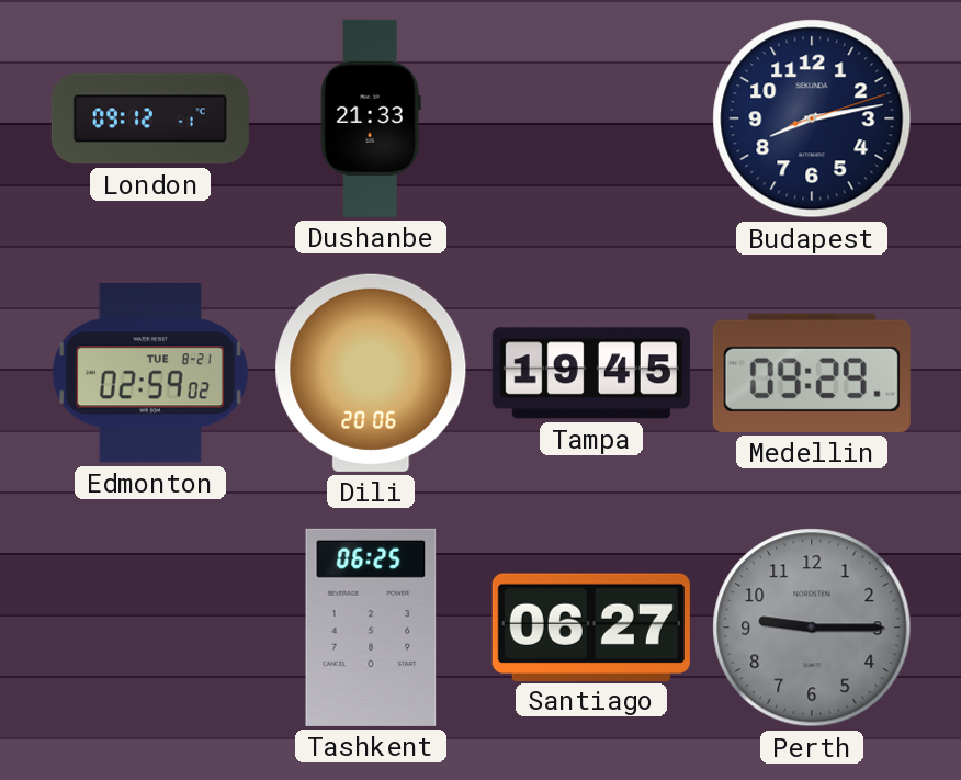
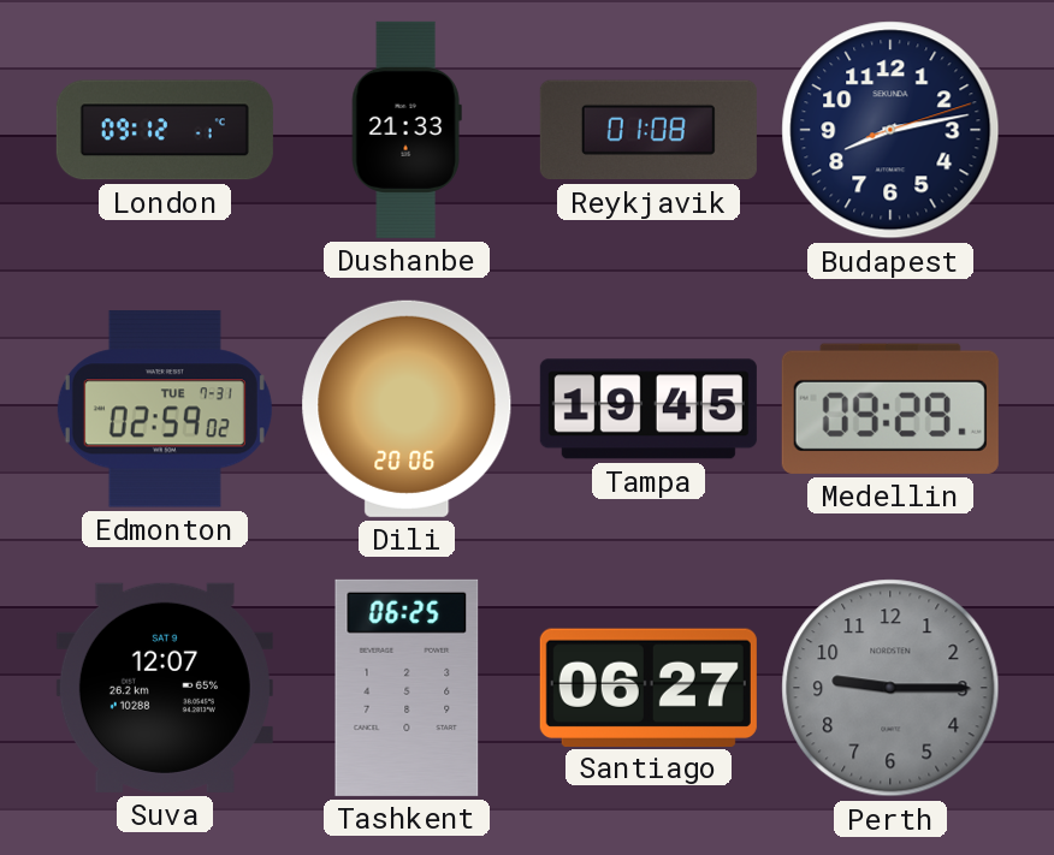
Reykjavik: none -> 01:08
Edmonton date: TUE 8-21 -> TUE 7-31
Suva: none -> 12:07
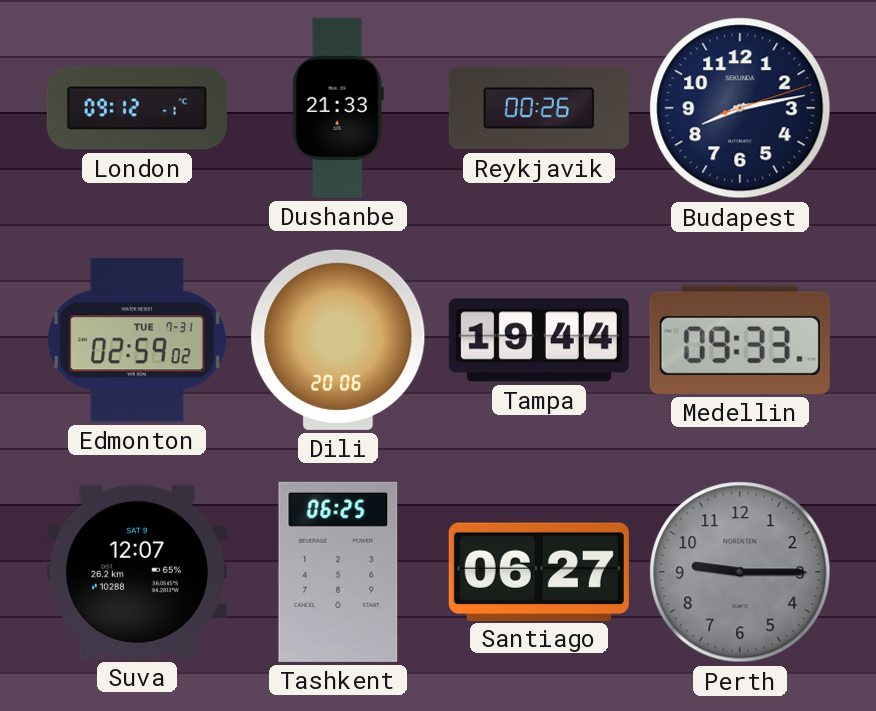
Reykjavik: 01:08 -> 00:26
Tampa: 19:45 -> 19:44
Medellin: 09:29 -> 09:33
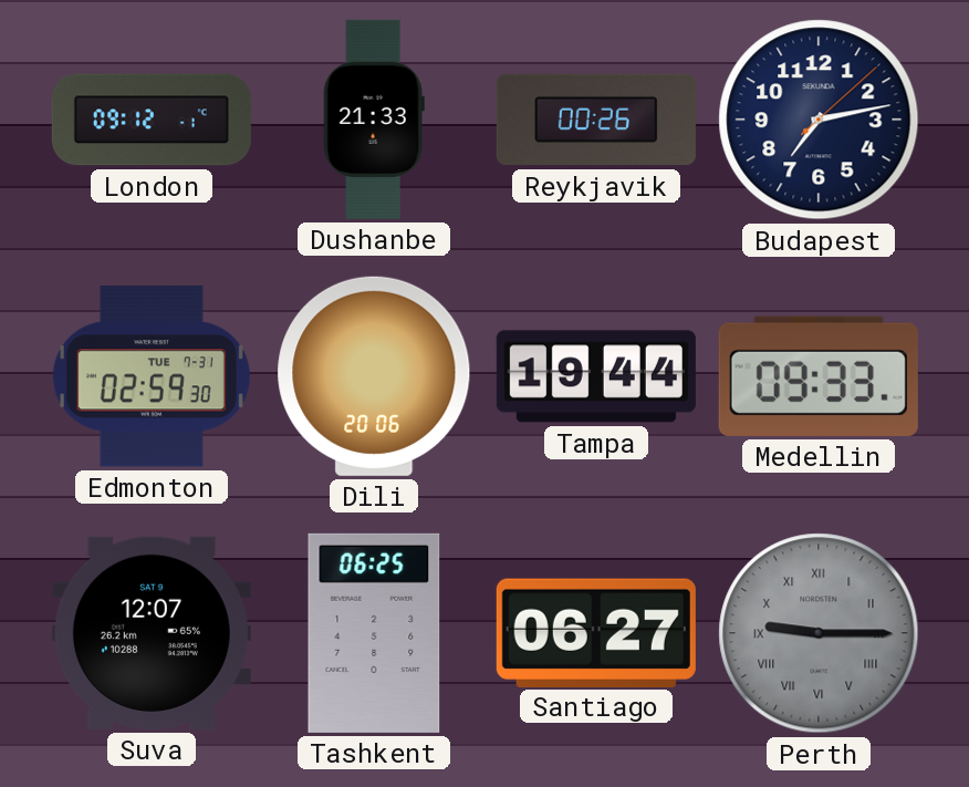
Budapest: 8:13 -> 7:13
Edmonton: 02:59:02 -> 02:59:30
Perth numerals: Arabic -> Roman
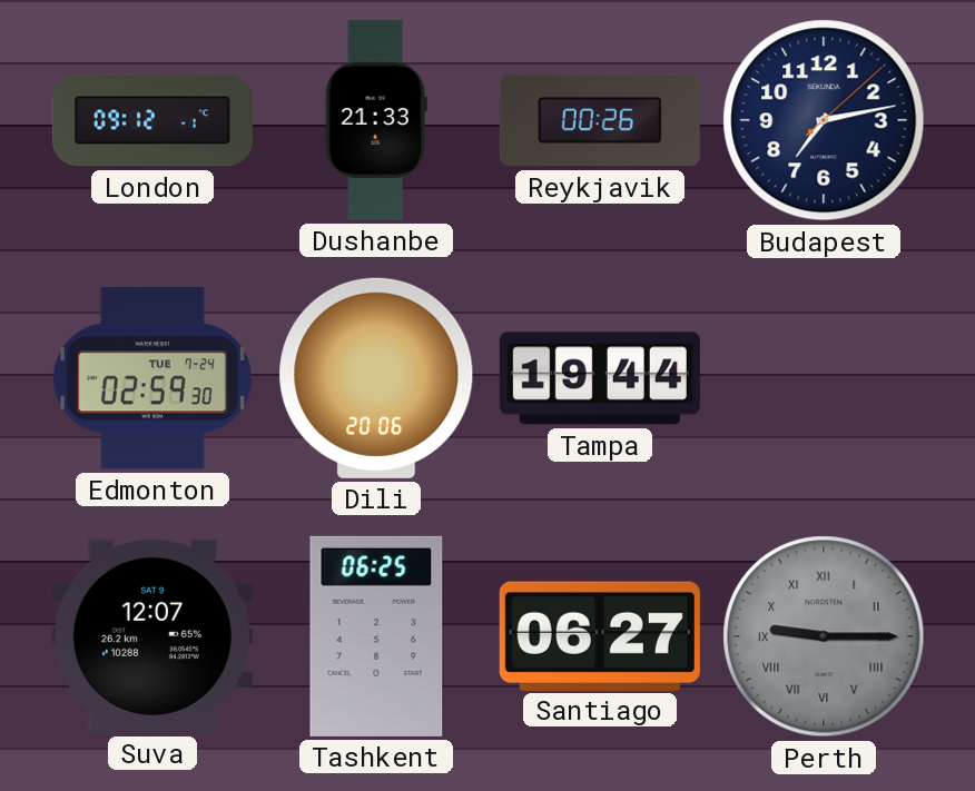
Edmonton date: TUE 7-31 -> TUE 7-24
Medellin: 09:33 -> none
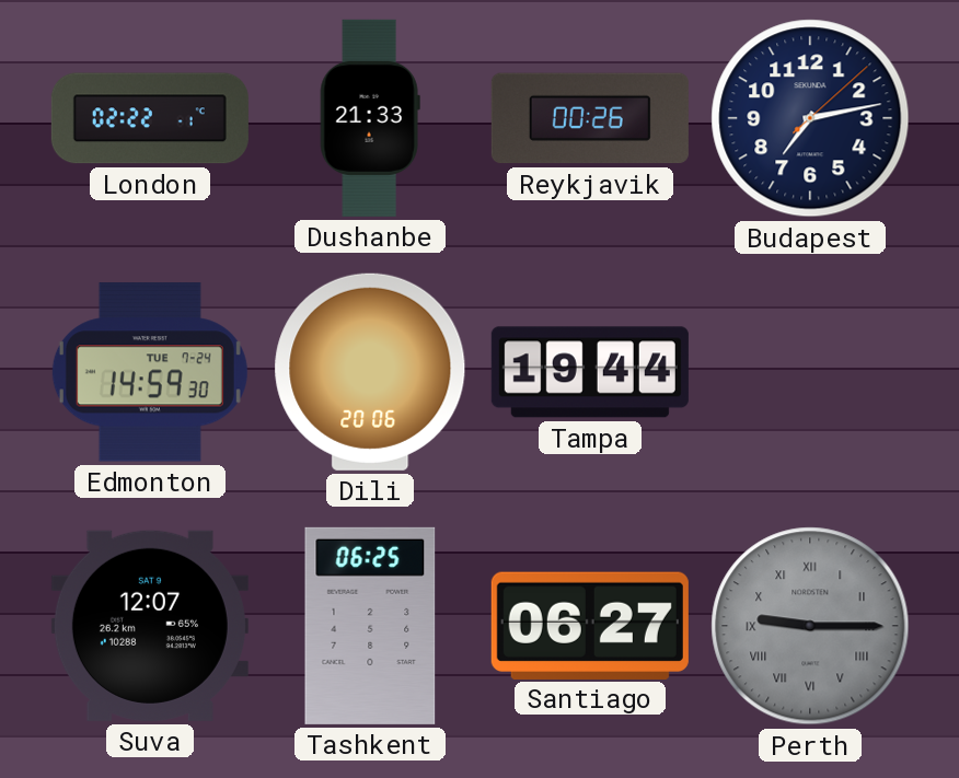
London: 09:12 -> 02:22
Edmonton: 02:59 -> 14:59
